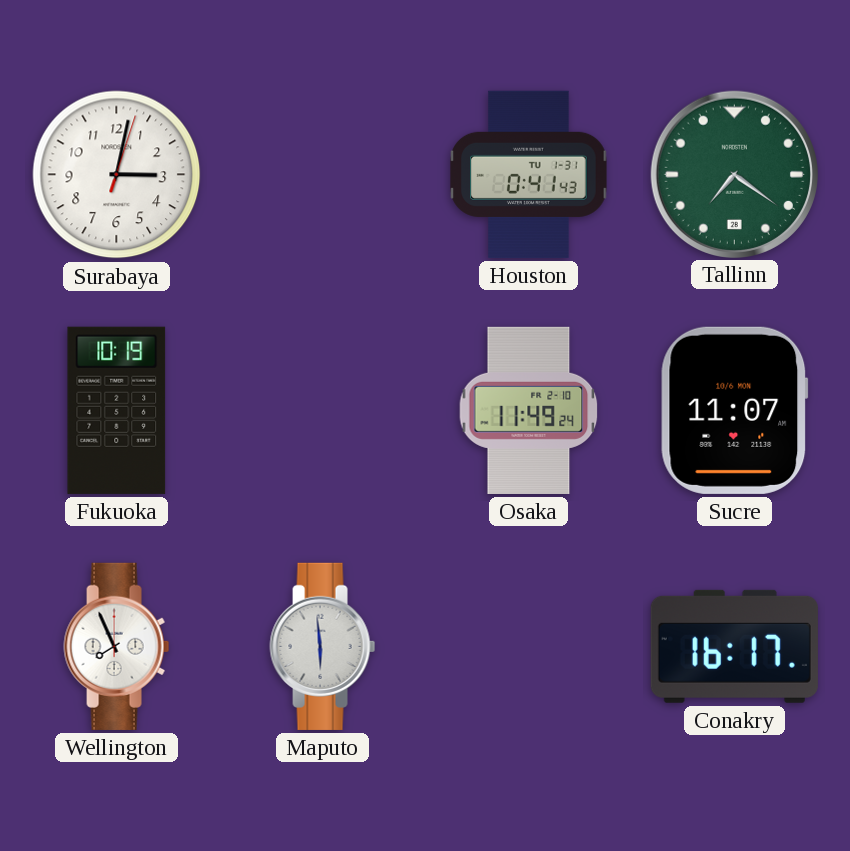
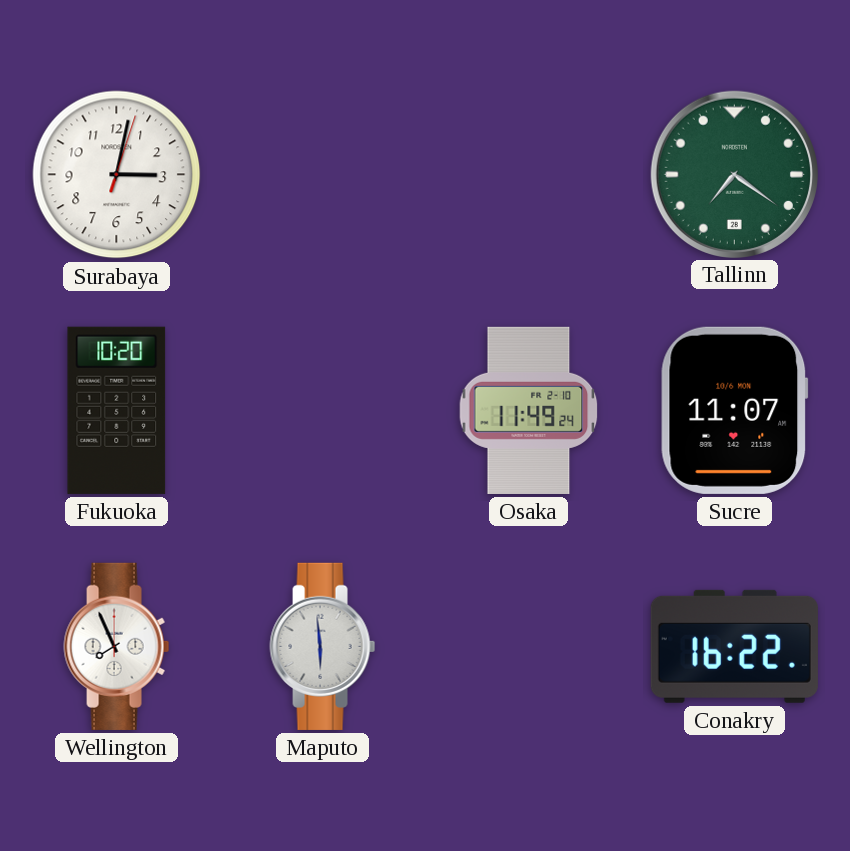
Houston: 0:41 -> none
Fukuoka: 10:19 -> 10:20
Conakry: 16:17 -> 16:22
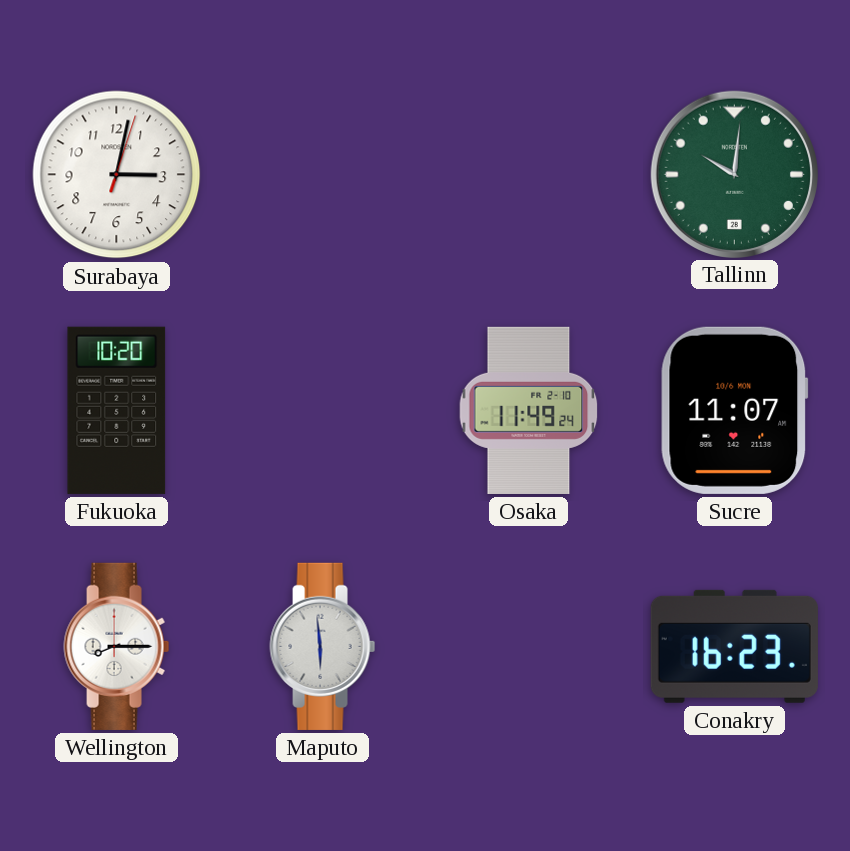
Tallinn: 7:21 -> 10:01
Wellington: 7:56 -> 8:15
Conakry: 16:22 -> 16:23
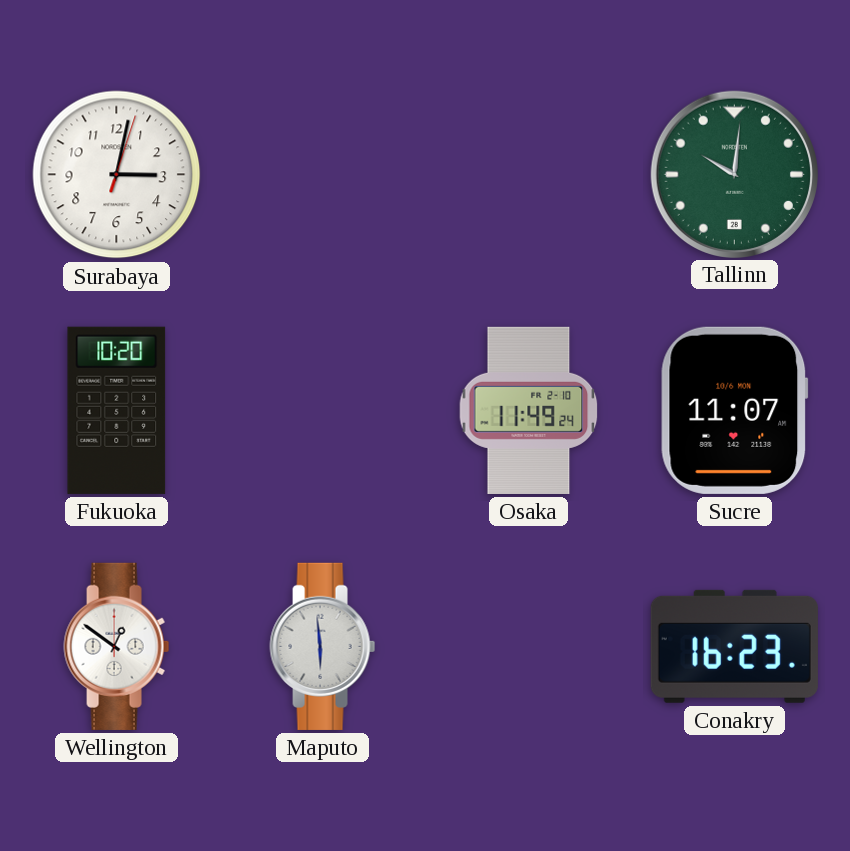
Wellington: 8:15 -> 12:51
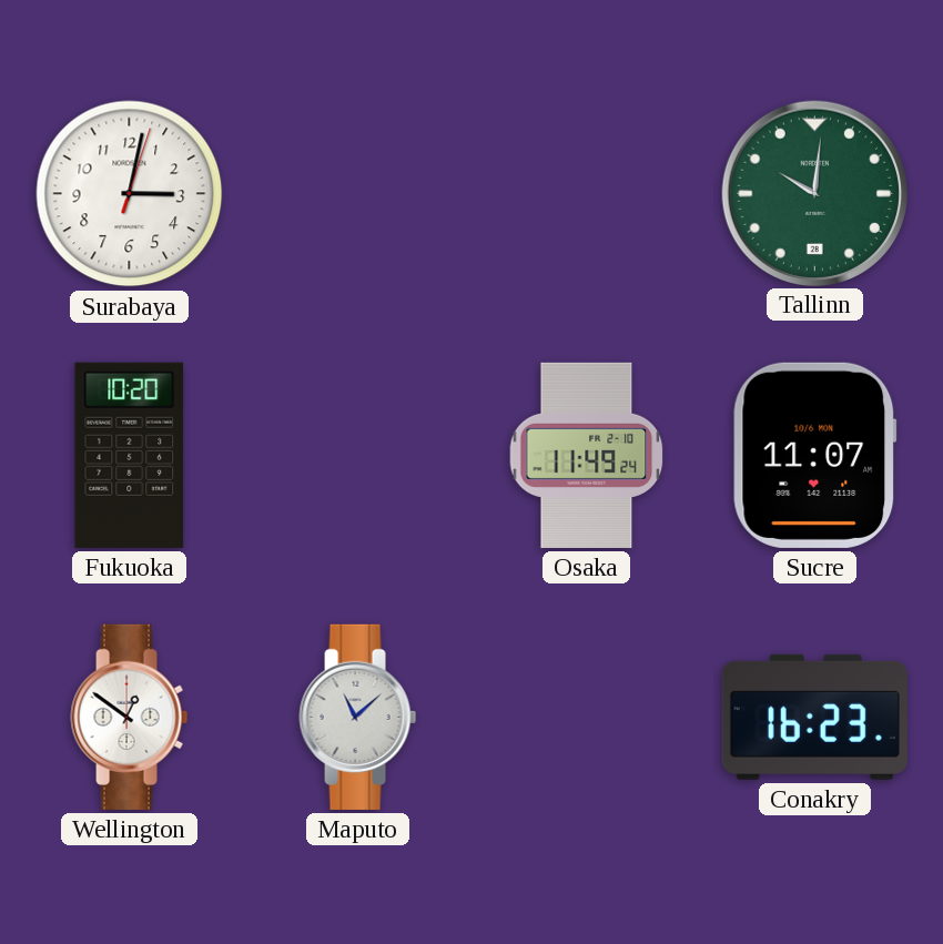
Maputo: 5:59 -> 11:08
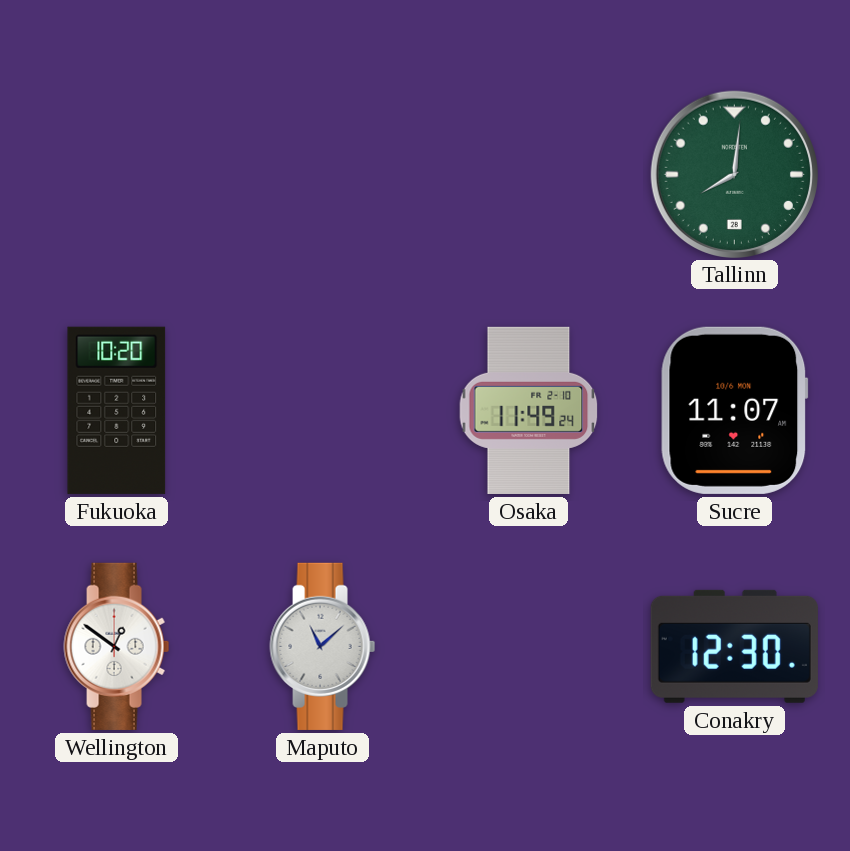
Surabaya: 3:02 -> none
Tallinn: 10:01 -> 8:01
Conakry: 16:23 -> 12:30
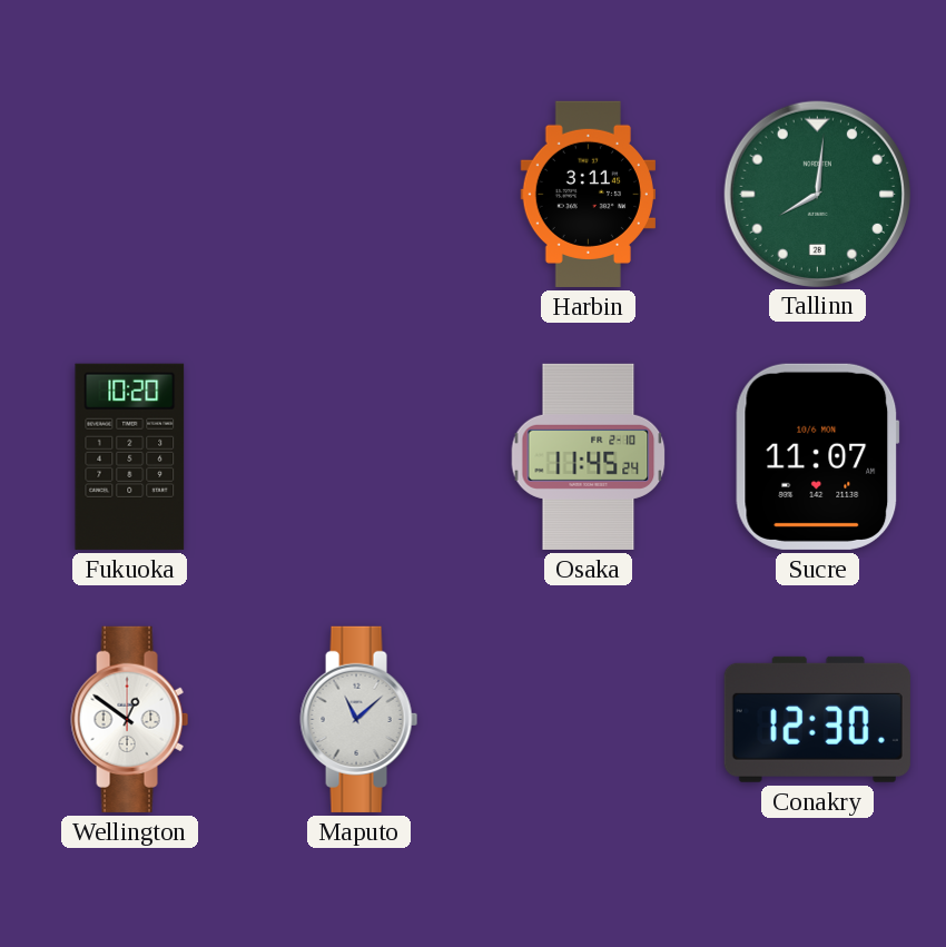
Harbin: none -> 3:11
Osaka: 11:49 -> 11:45
